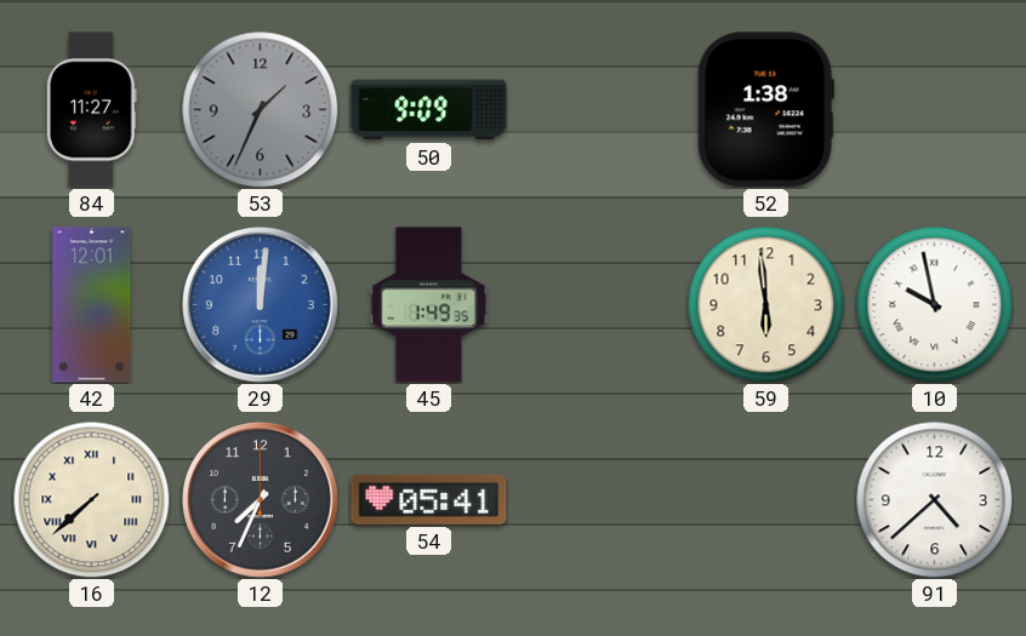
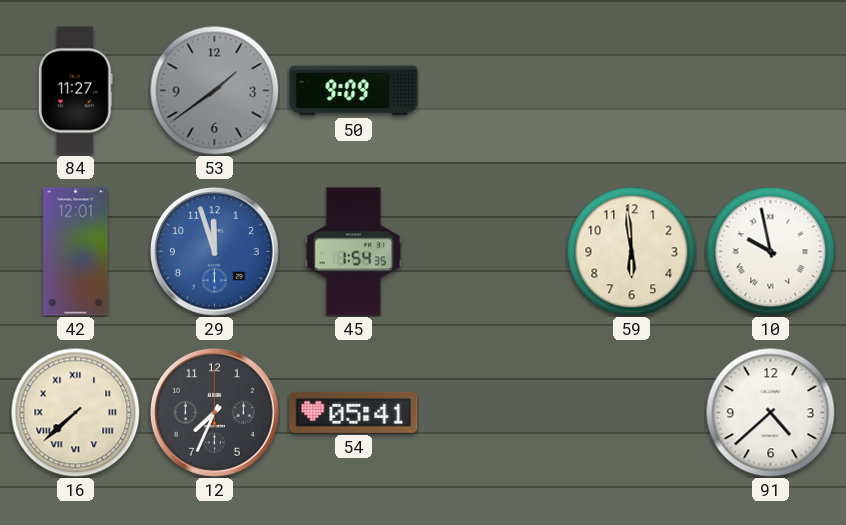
53: 1:34 -> 1:39
52: 1:38 -> none
29: 12:01 -> 11:57
45: 1:49 -> 1:54
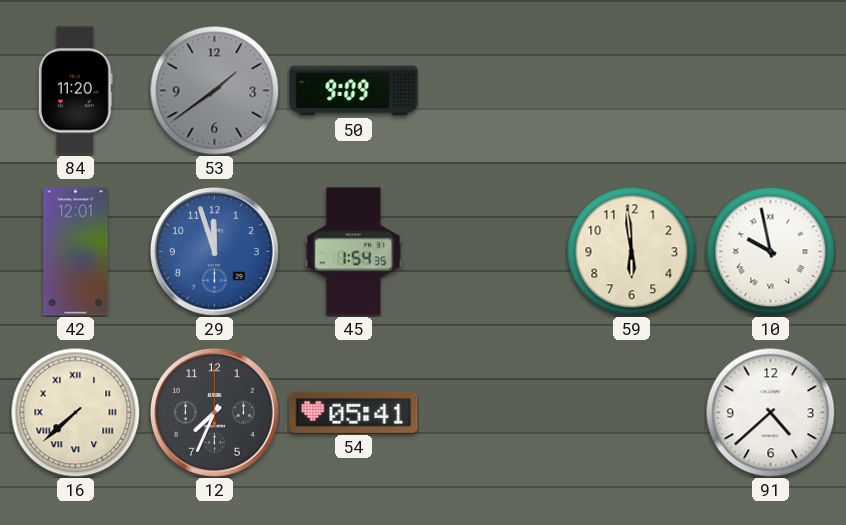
84: 11:27 -> 11:20
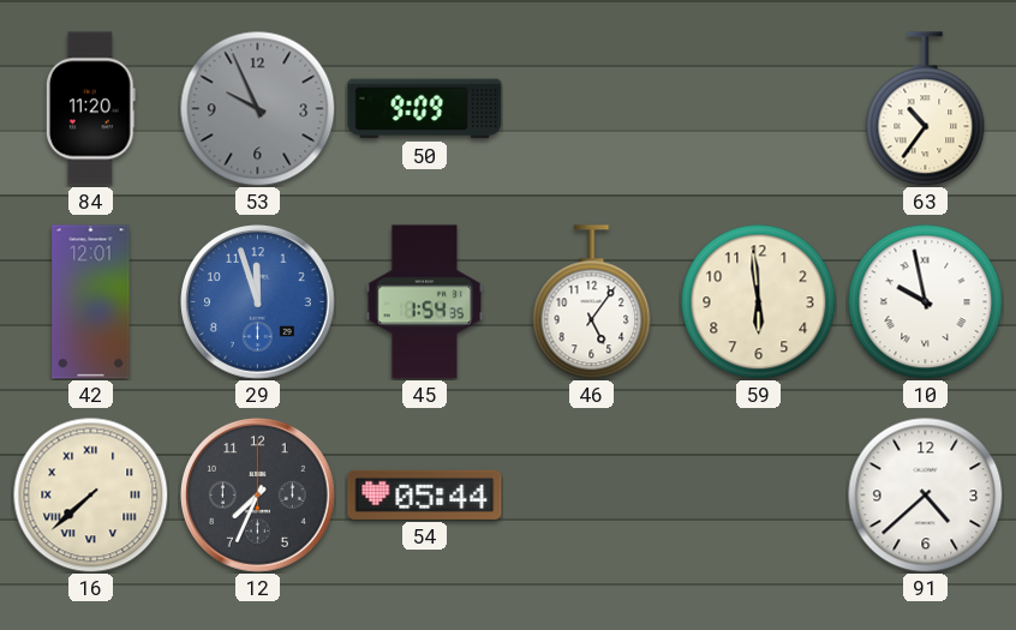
53: 1:39 -> 9:56
63: none -> 10:36
46: none -> 5:06
54: 05:41 -> 05:44
